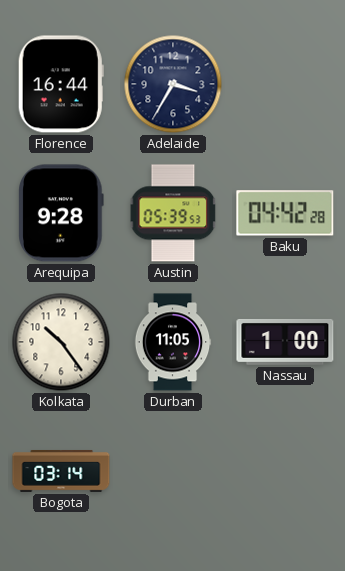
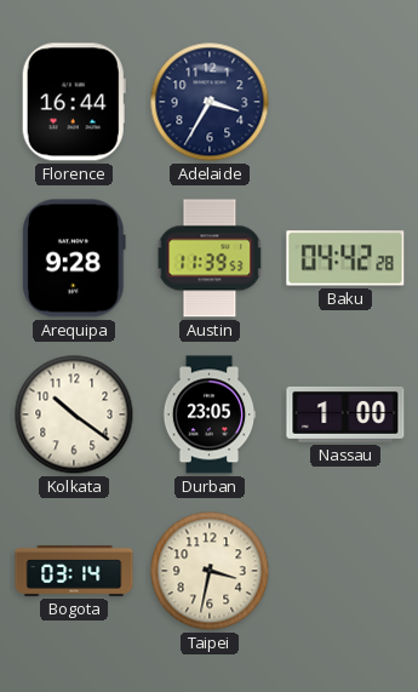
Austin: 05:39 -> 11:39
Kolkata: 10:24 -> 10:21
Durban: 11:05 -> 23:05
Taipei: none -> 3:32
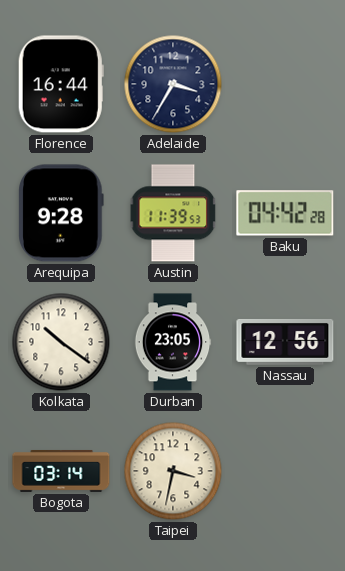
Nassau: 1:00 -> 12:56
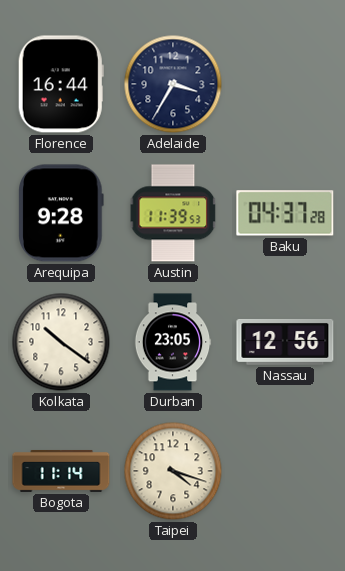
Baku: 04:42 -> 04:37
Bogota: 03:14 -> 11:14
Taipei: 3:32 -> 4:18
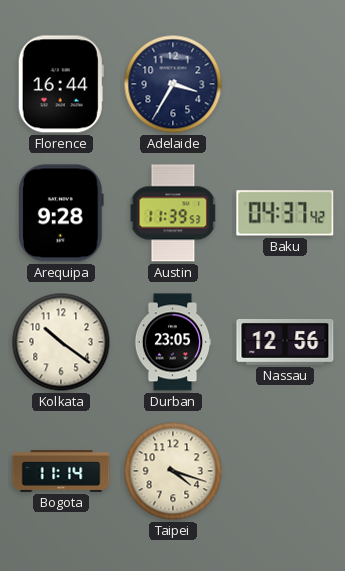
Baku: 04:37:28 -> 04:37:42
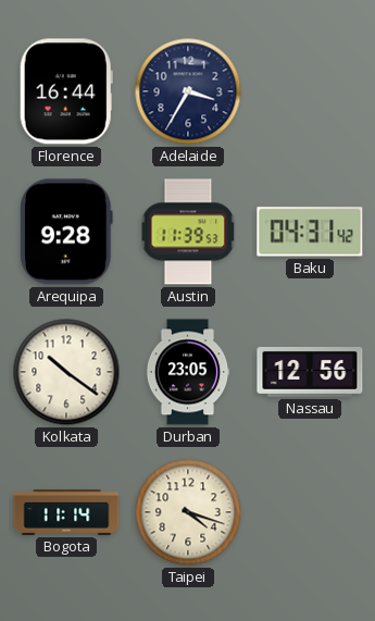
Baku: 04:37 -> 04:31
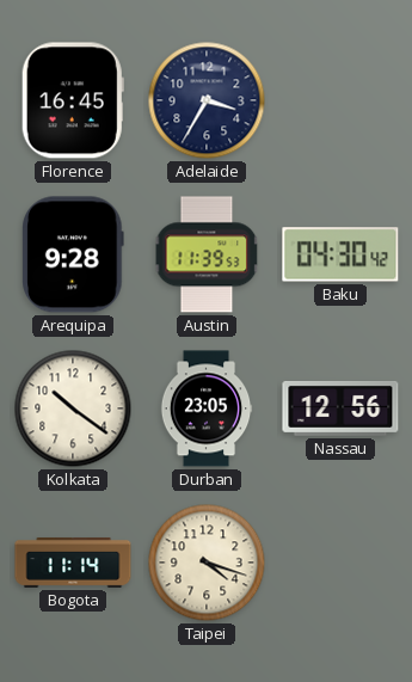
Florence: 16:44 -> 16:45
Baku: 04:31 -> 04:30
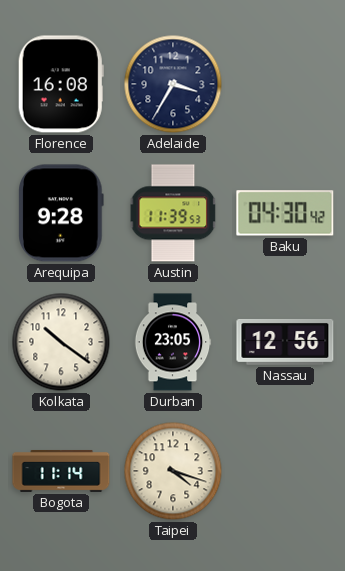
Florence: 16:45 -> 16:08
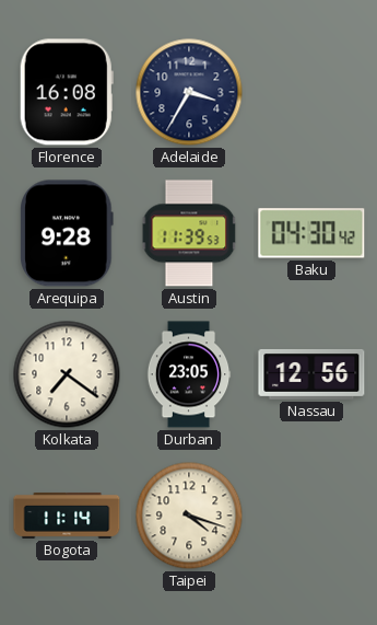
Kolkata: 10:21 -> 7:21
